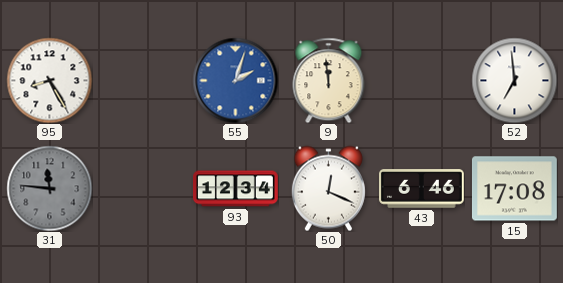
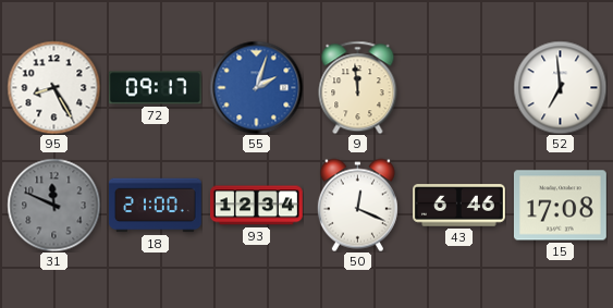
72: none -> 09:17
31: 11:46 -> 11:49
18: none -> 21:00
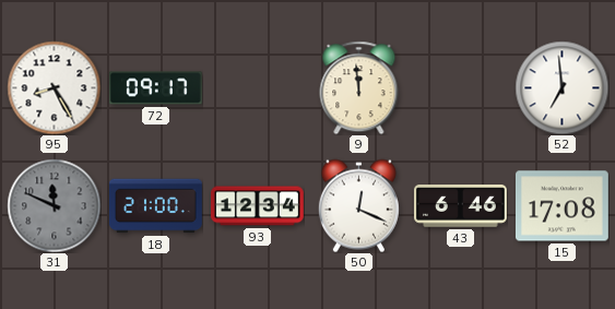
55: 2:03 -> none
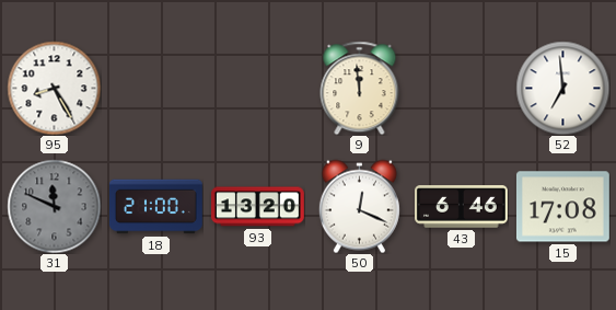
72: 09:17 -> none
93: 12:34 -> 13:20
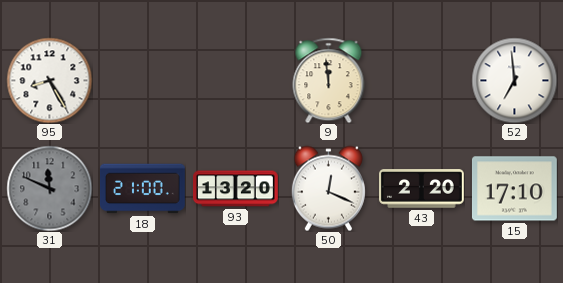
43: 6:46 -> 2:20
15: 17:08 -> 17:10
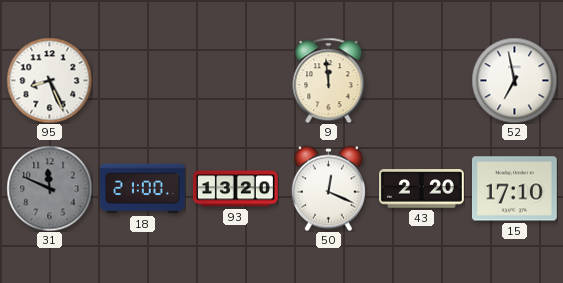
95: 8:25 -> 8:26
52: 6:59 -> 6:58
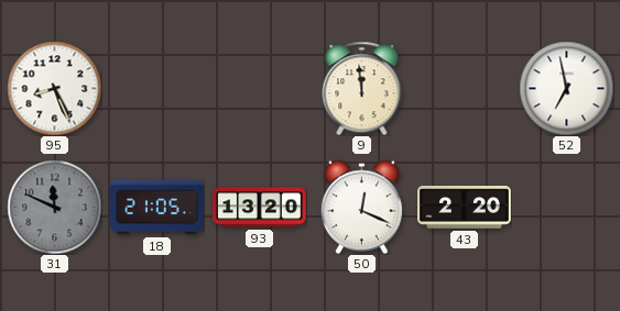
18: 21:00 -> 21:05
15: 17:10 -> none
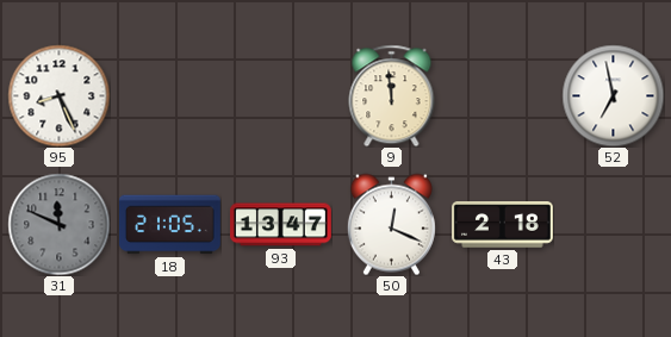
93: 13:20 -> 13:47
43: 2:20 -> 2:18
